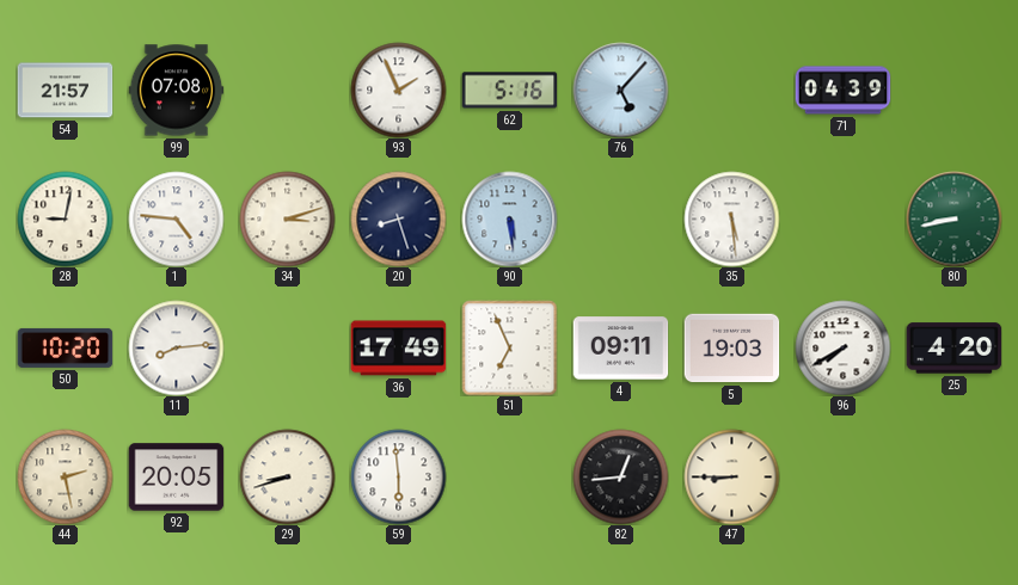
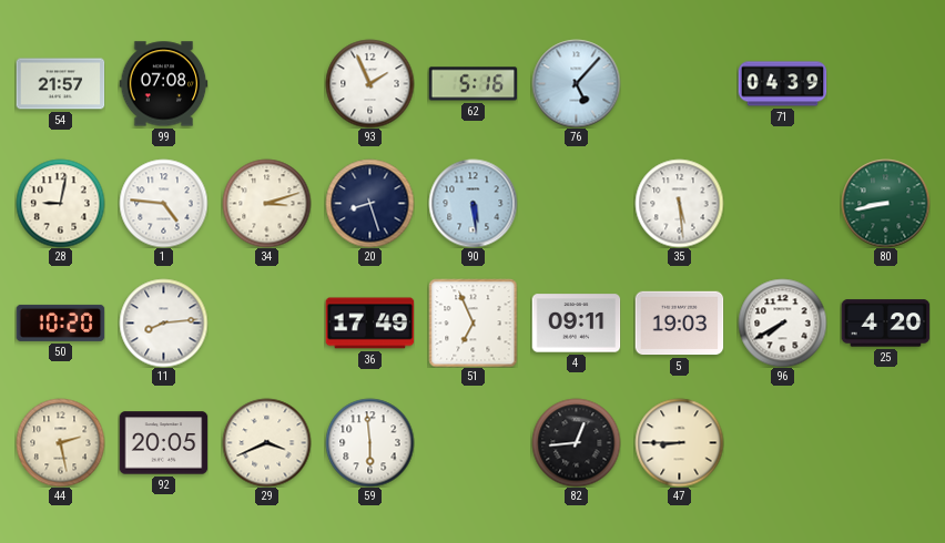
29: 8:42 -> 3:41
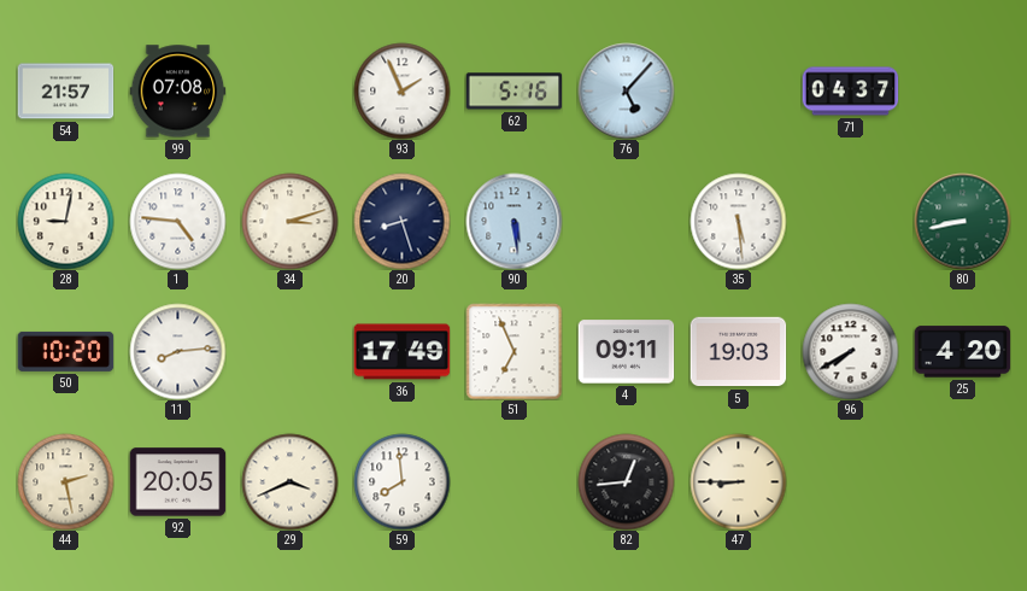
71: 04:39 -> 04:37
59: 5:59 -> 7:59
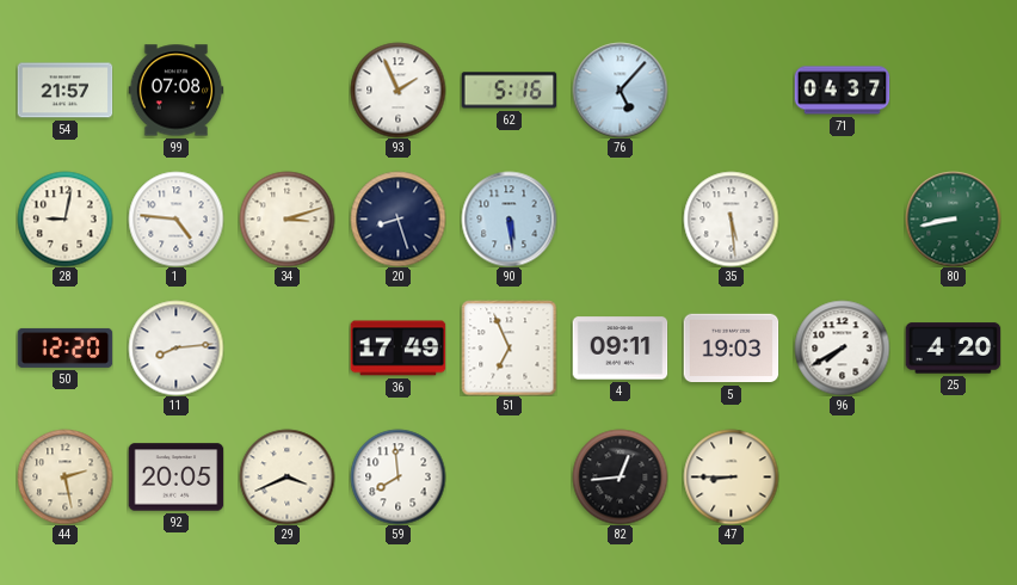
50: 10:20 -> 12:20
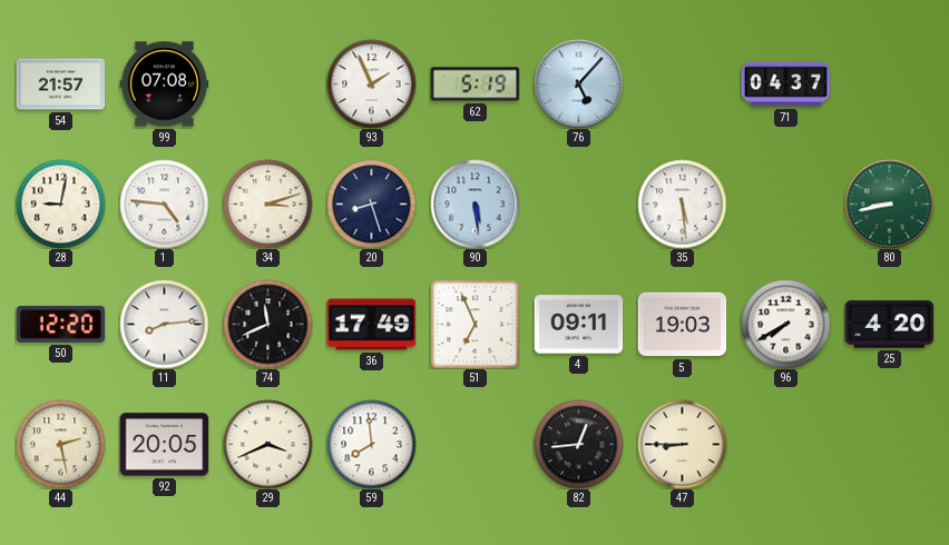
62: 5:16 -> 5:19
74: none -> 11:41
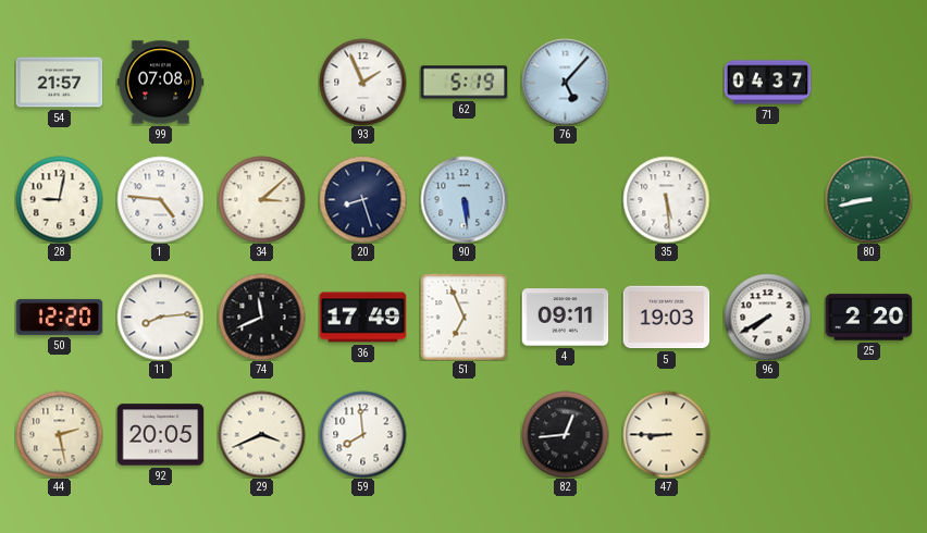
34: 3:12 -> 3:08
25: 4:20 -> 2:20
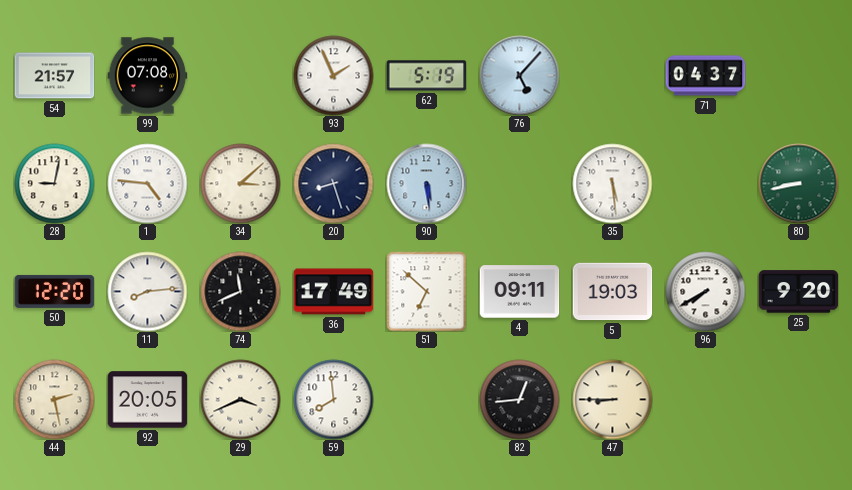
51: 6:56 -> 6:52
25: 2:20 -> 9:20
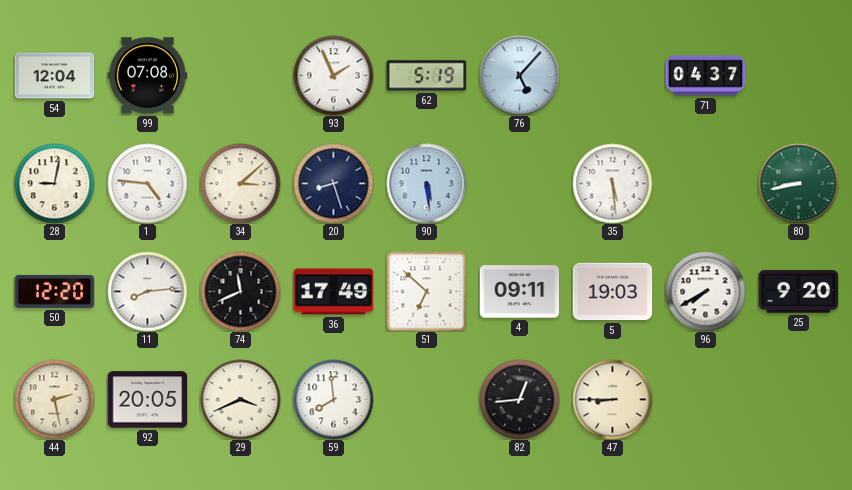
54: 21:57 -> 12:04
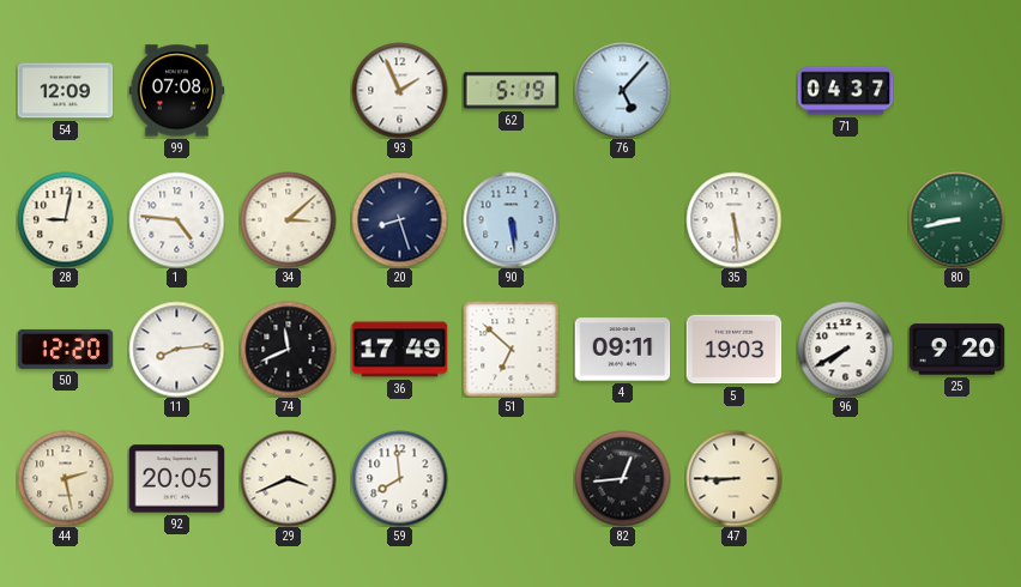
54: 12:04 -> 12:09
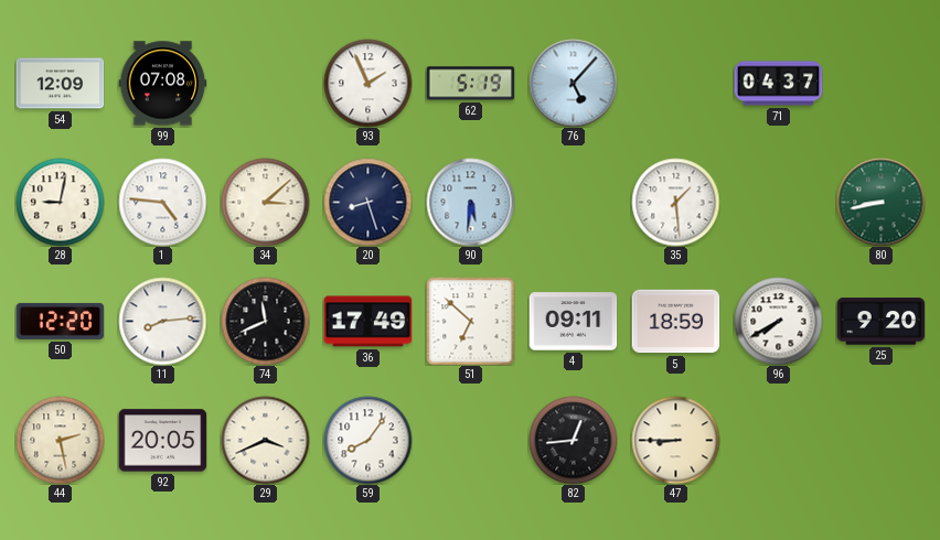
90: 5:29 -> 5:31
35: 5:29 -> 1:29
5: 19:03 -> 18:59
59: 7:59 -> 8:06
